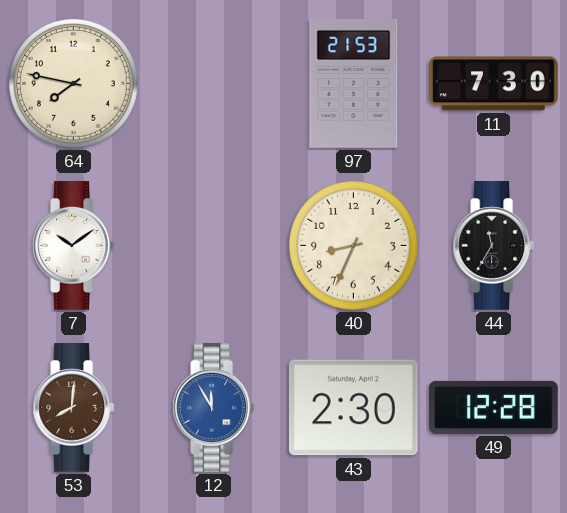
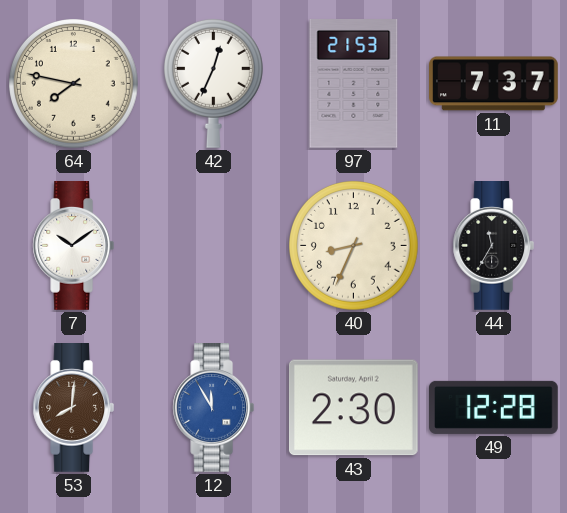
42: none -> 12:34
11: 7:30 -> 7:37
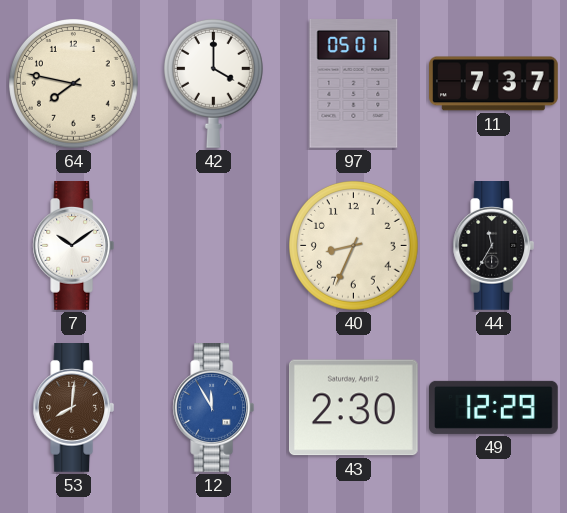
42: 12:34 -> 4:00
97: 21:53 -> 05:01
49: 12:28 -> 12:29
